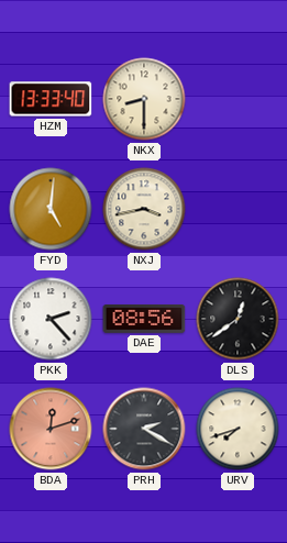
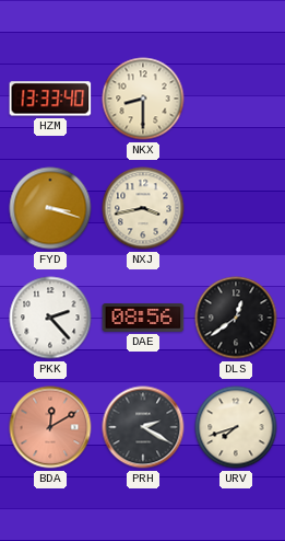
FYD: 5:01 -> 3:18
BDA: 12:12 -> 12:10
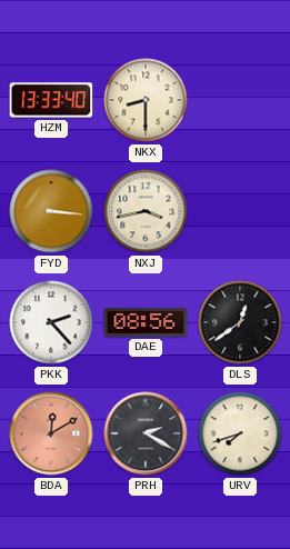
FYD: 3:18 -> 3:16
